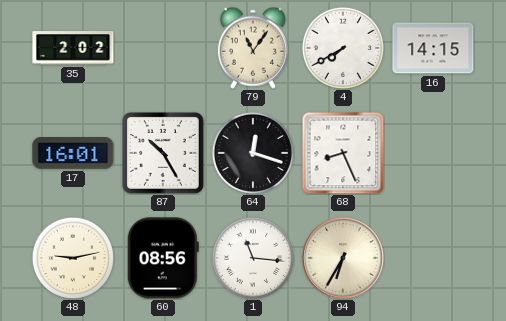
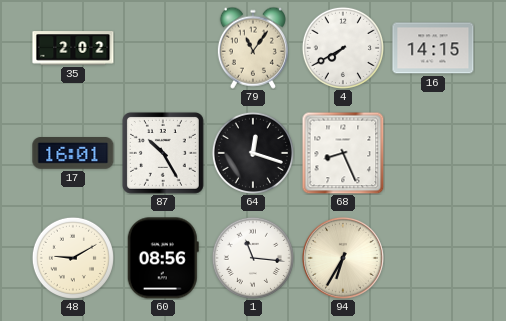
48: 9:13 -> 9:10
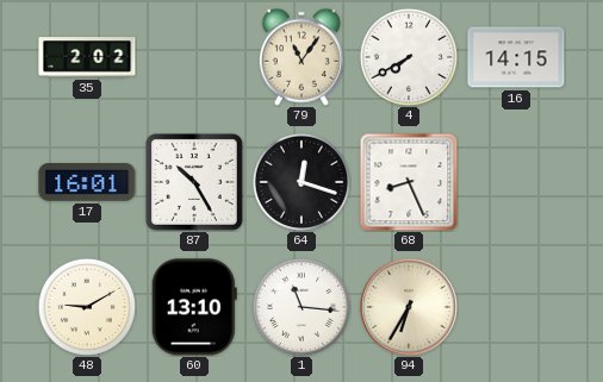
60: 08:56 -> 13:10
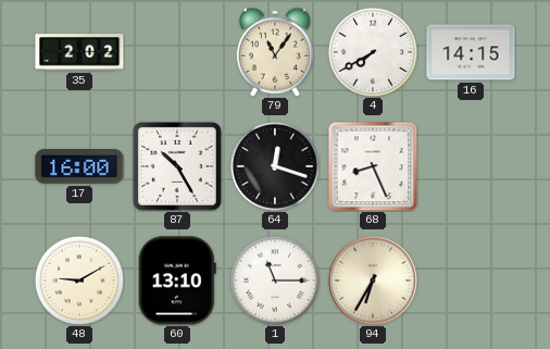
17: 16:01 -> 16:00
1: 11:16 -> 11:15
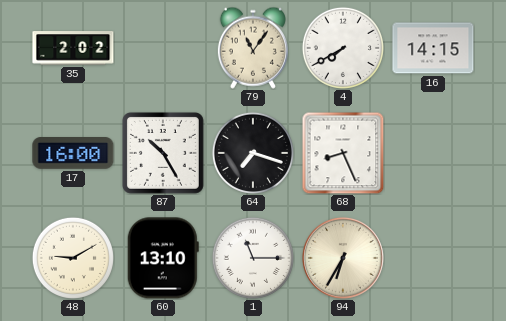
64: 12:18 -> 7:18
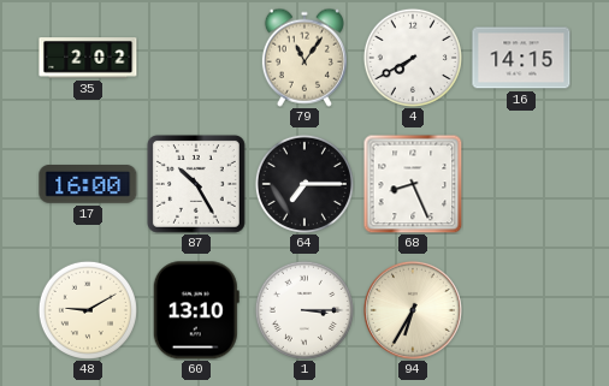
64: 7:18 -> 7:15
1: 11:15 -> 3:15
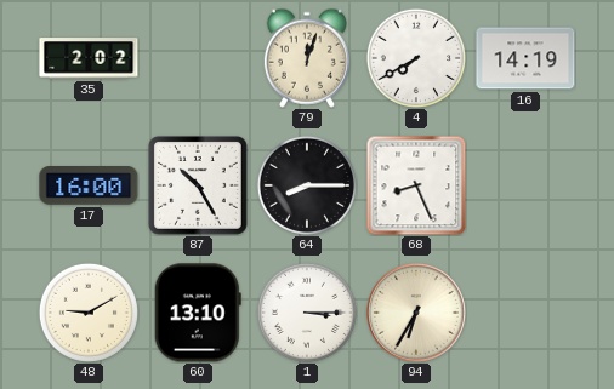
79: 11:06 -> 12:03
16: 14:15 -> 14:19
64: 7:15 -> 8:15
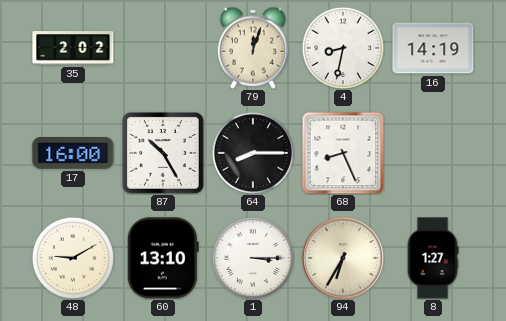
4: 7:40 -> 8:32
8: none -> 1:27
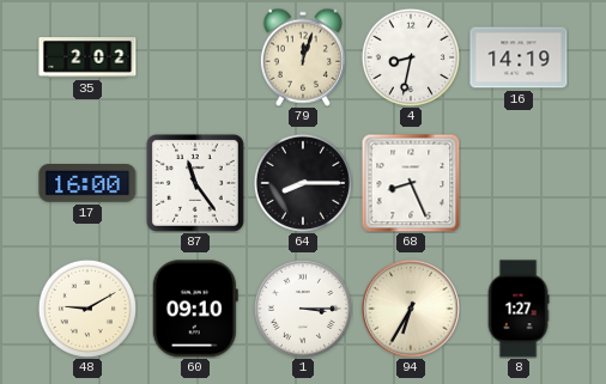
87: 10:25 -> 11:24
60: 13:10 -> 09:10
